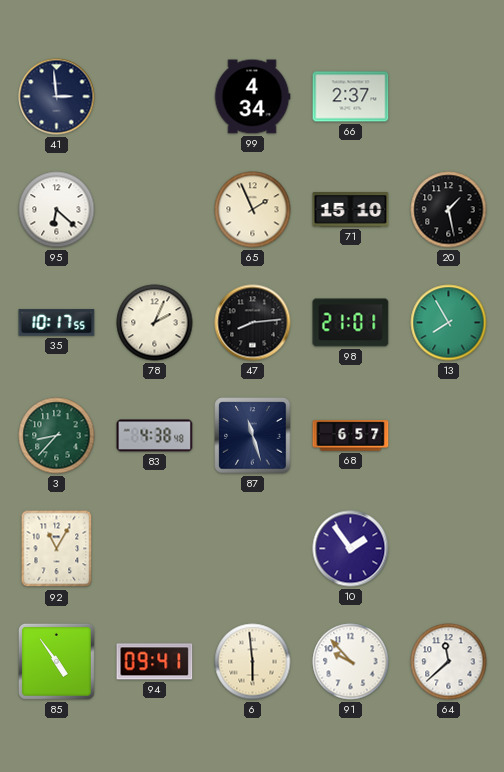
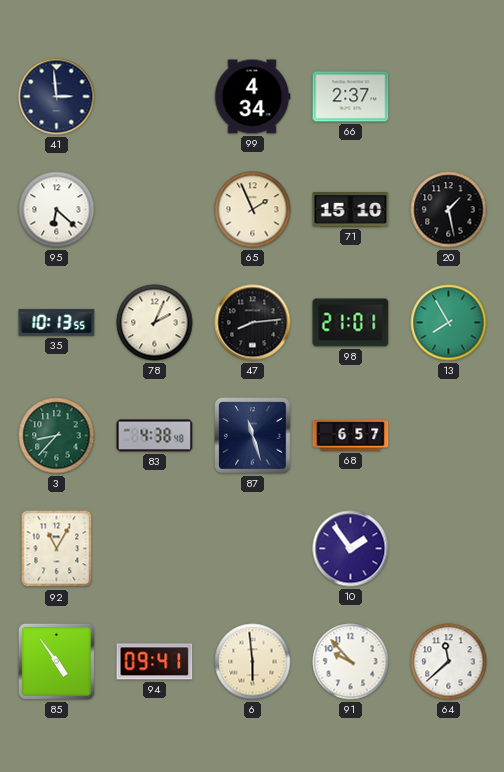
35: 10:17 -> 10:13
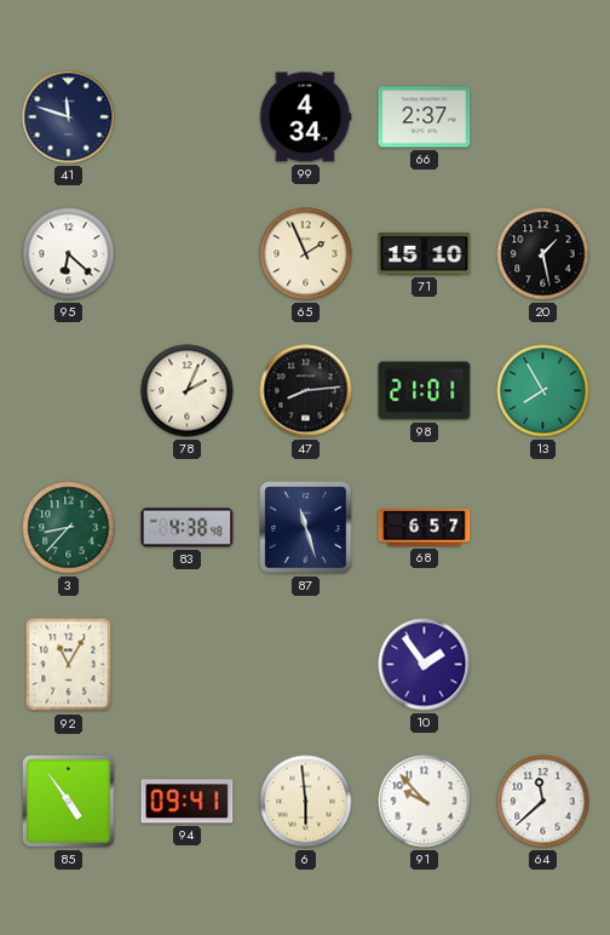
41: 2:59 -> 11:48
35: 10:13 -> none
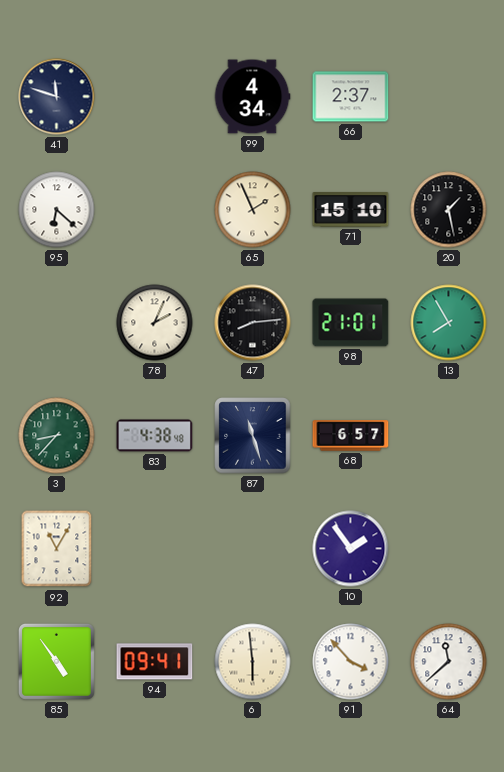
91: 9:53 -> 3:53
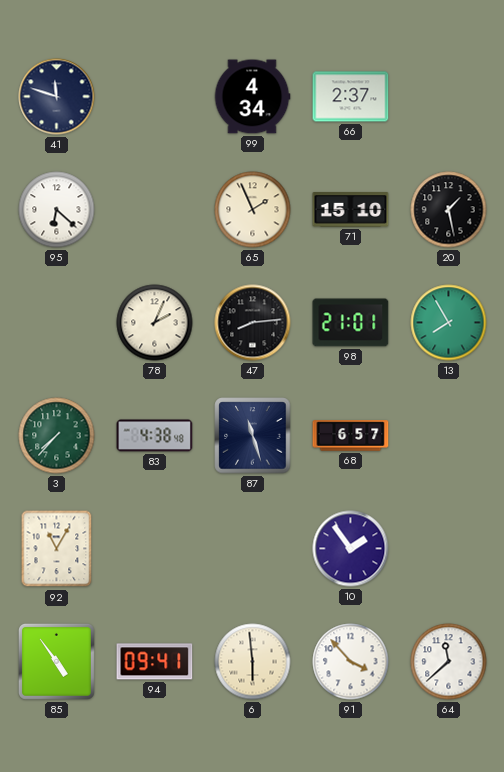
3: 8:37 -> 7:37
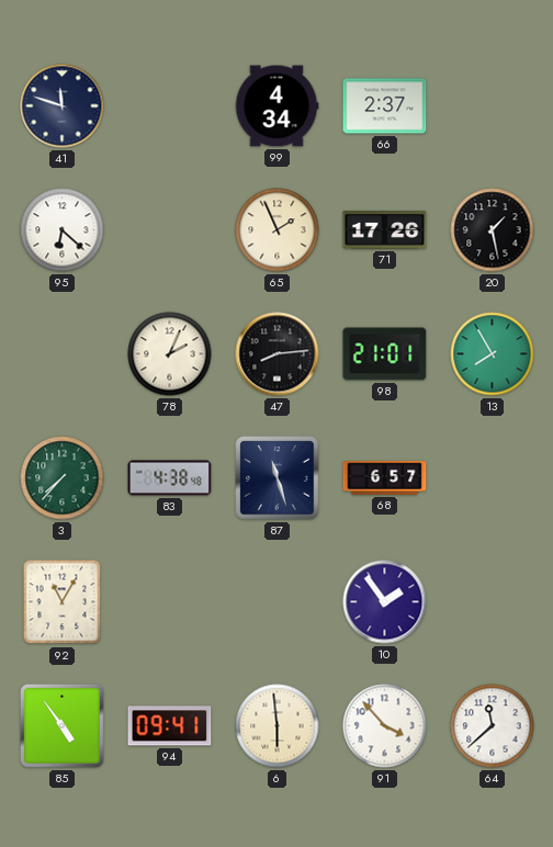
71: 15:10 -> 17:26
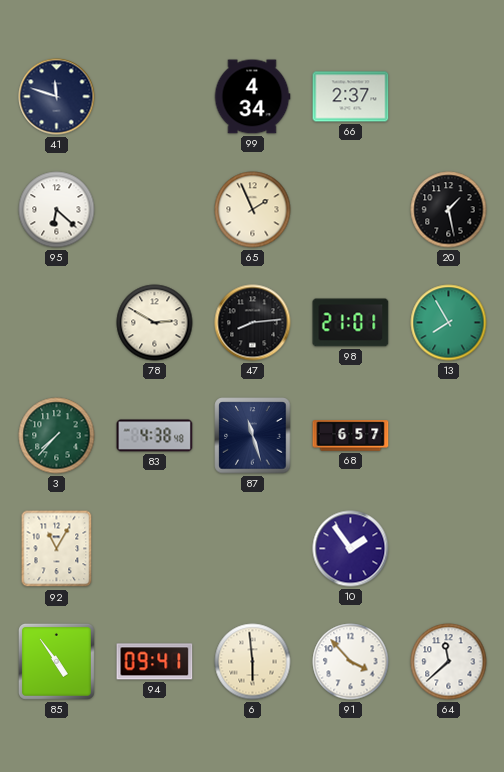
71: 17:26 -> none
78: 2:04 -> 2:50
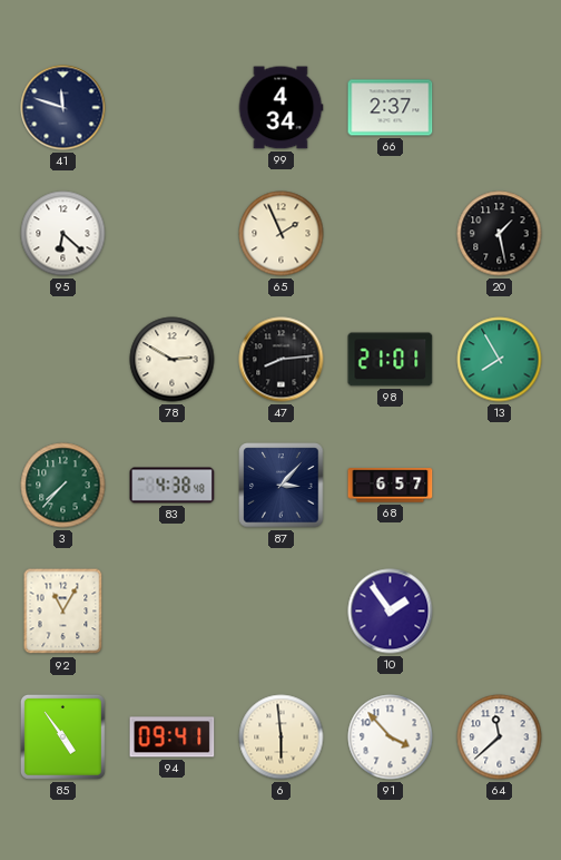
87: 11:27 -> 3:07
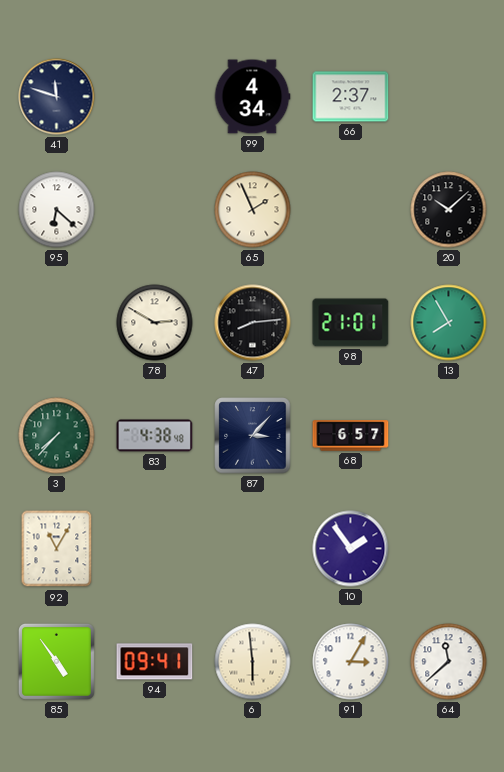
20: 1:28 -> 10:08
91: 3:53 -> 3:05
